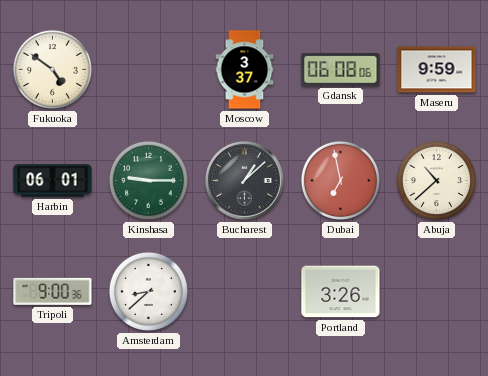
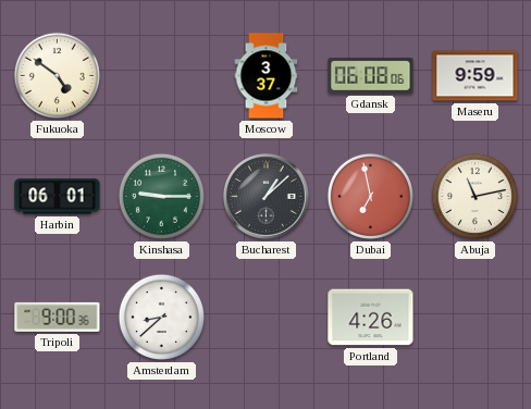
Abuja: 10:38 -> 11:13
Portland: 3:26 -> 4:26
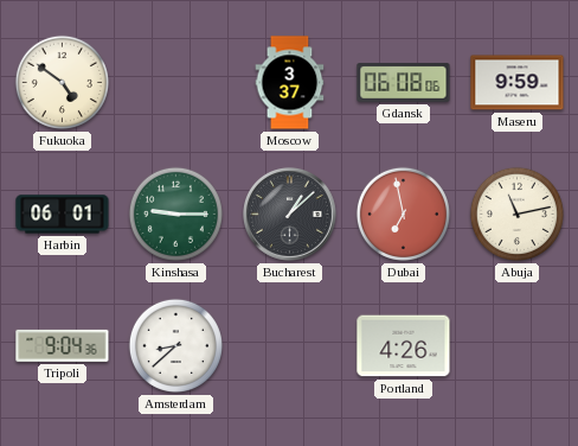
Tripoli: 9:00 -> 9:04
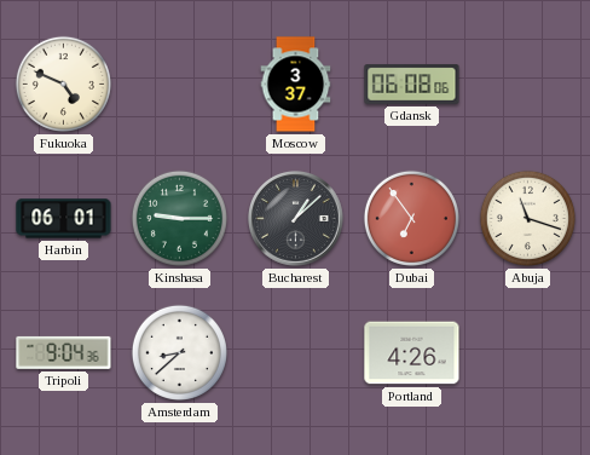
Fukuoka: 4:51 -> 4:49
Maseru: 9:59 -> none
Dubai: 6:58 -> 6:54
Abuja: 11:13 -> 11:18
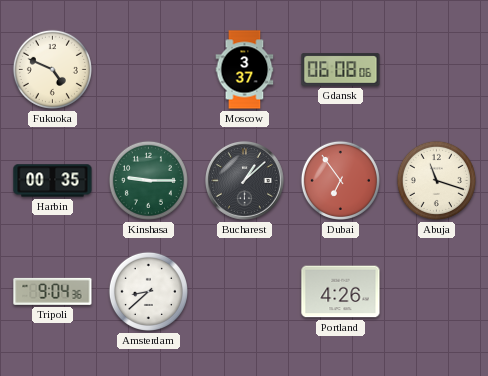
Harbin: 06:01 -> 00:35
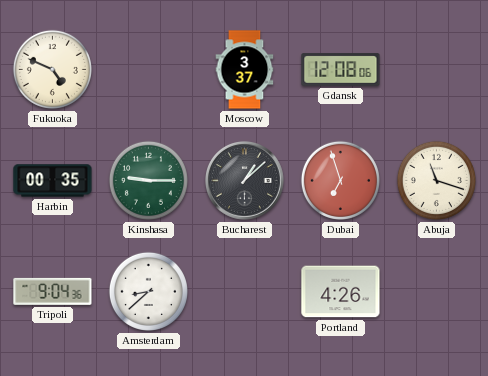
Gdansk: 06:08 -> 12:08
Dubai: 6:54 -> 6:57
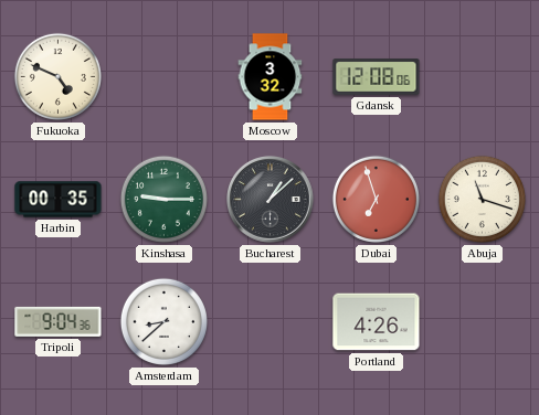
Moscow: 3:37 -> 3:32
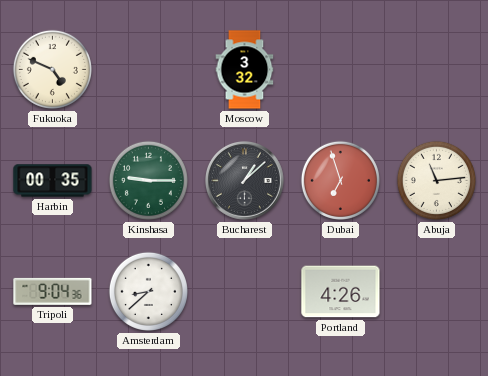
Gdansk: 12:08 -> none
Abuja: 11:18 -> 11:14
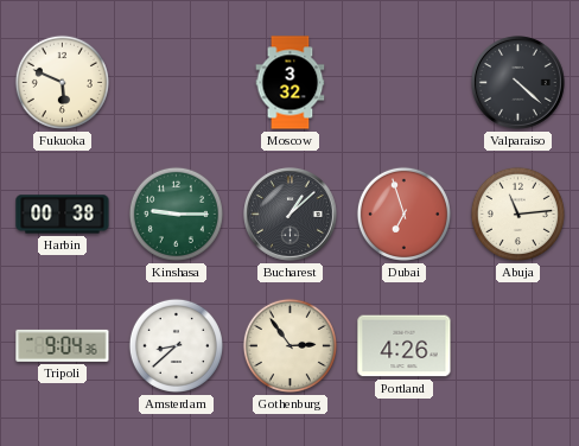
Fukuoka: 4:49 -> 5:49
Valparaiso: none -> 4:22
Harbin: 00:35 -> 00:38
Gothenburg: none -> 2:54
